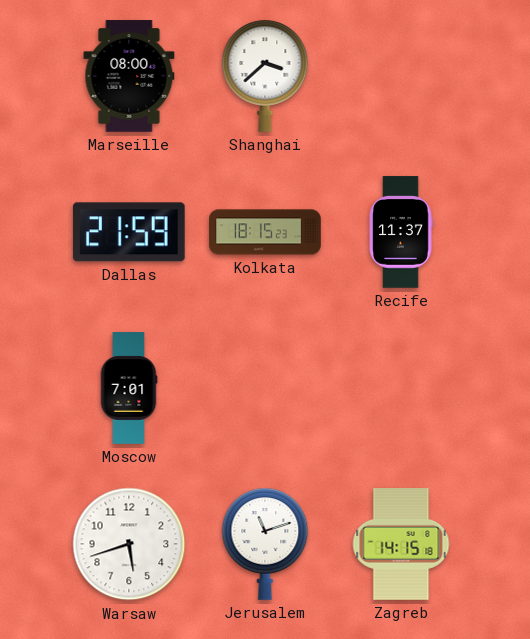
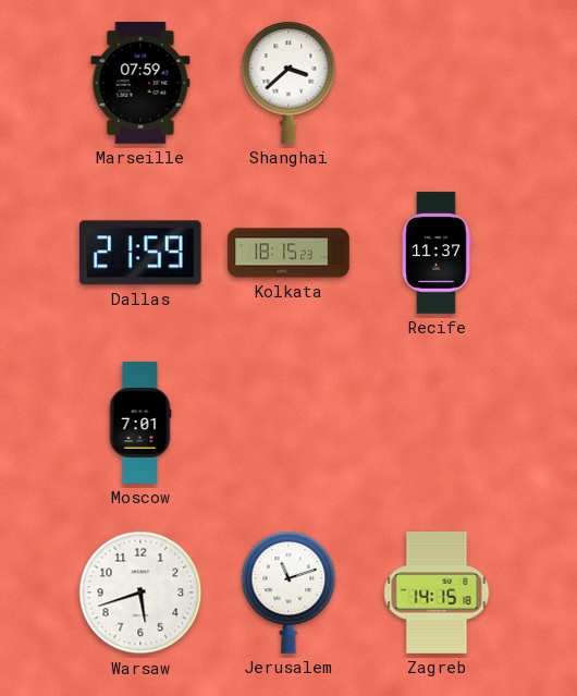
Marseille: 08:00 -> 07:59
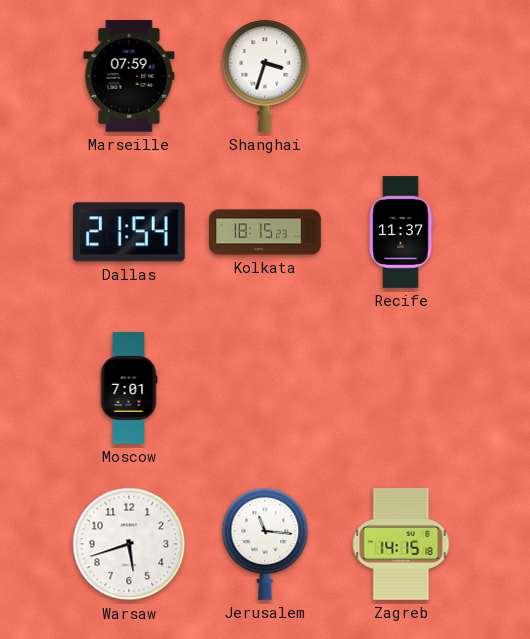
Shanghai: 3:38 -> 3:33
Dallas: 21:59 -> 21:54
Jerusalem: 11:12 -> 11:16
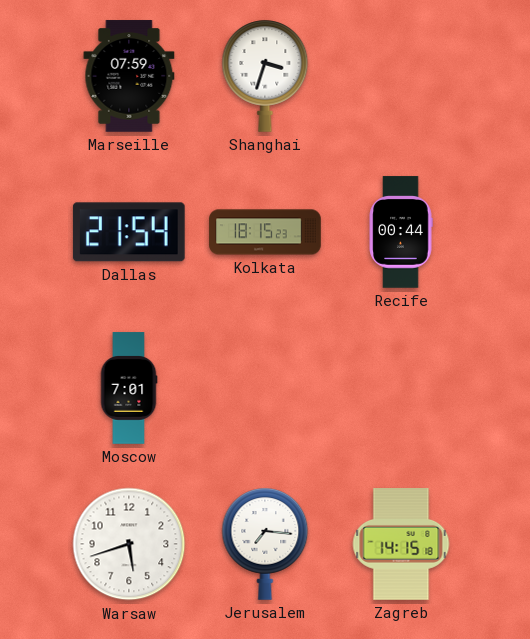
Recife: 11:37 -> 00:44
Jerusalem: 11:16 -> 7:16
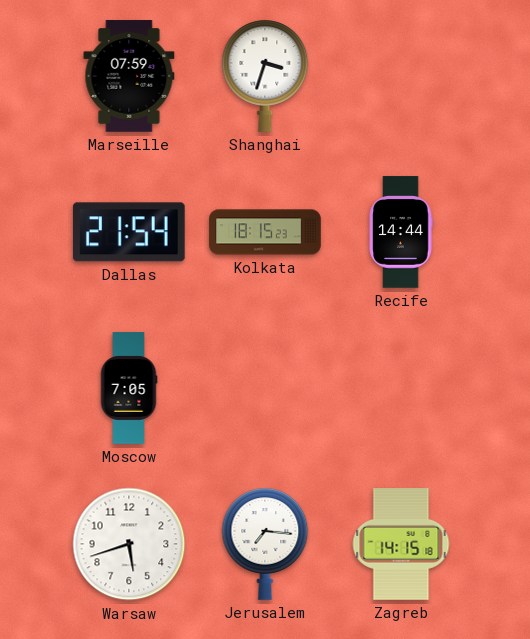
Recife: 00:44 -> 14:44
Moscow: 7:01 -> 7:05
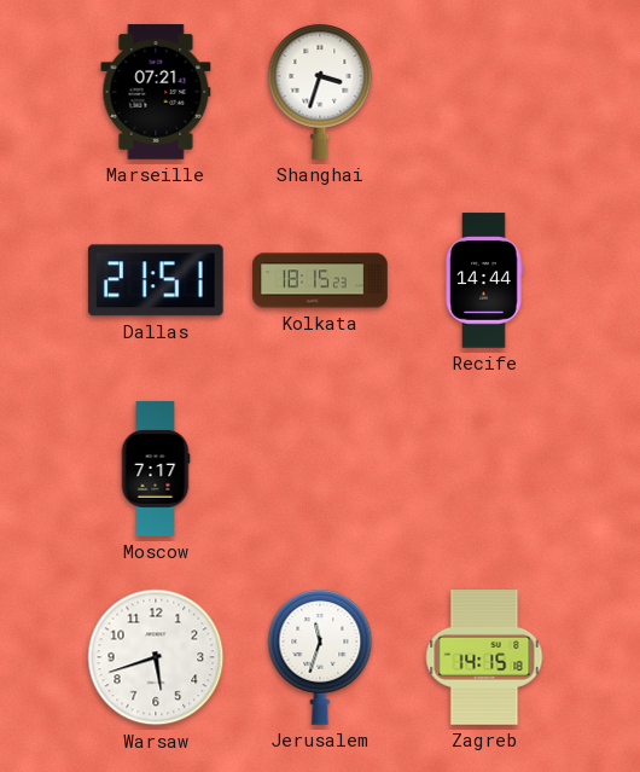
Marseille: 07:59 -> 07:21
Dallas: 21:54 -> 21:51
Moscow: 7:05 -> 7:17
Jerusalem: 7:16 -> 11:33
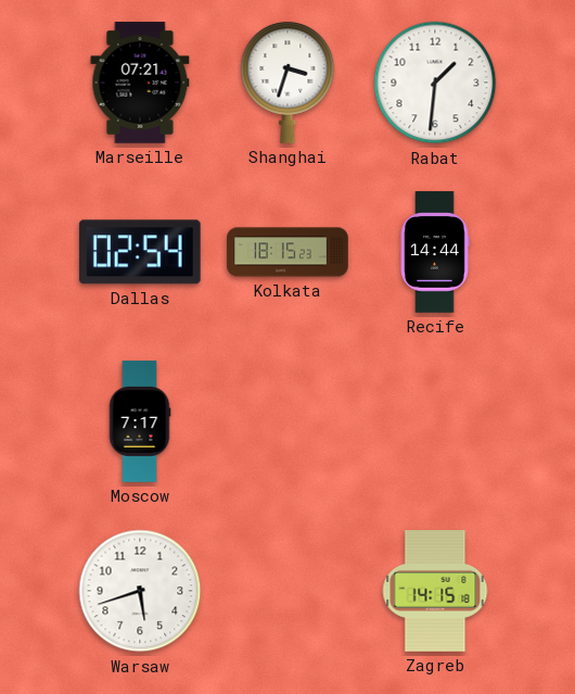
Rabat: none -> 1:31
Dallas: 21:51 -> 02:54
Jerusalem: 11:33 -> none
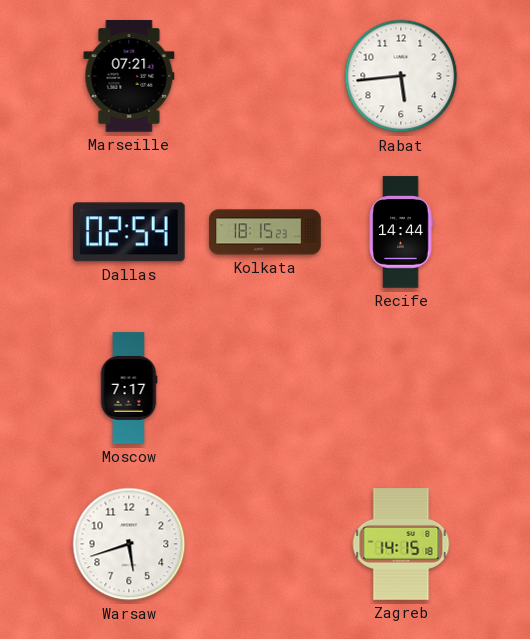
Shanghai: 3:33 -> none
Rabat: 1:31 -> 5:44
